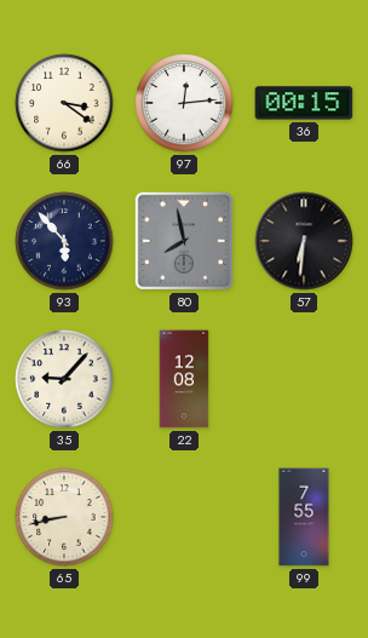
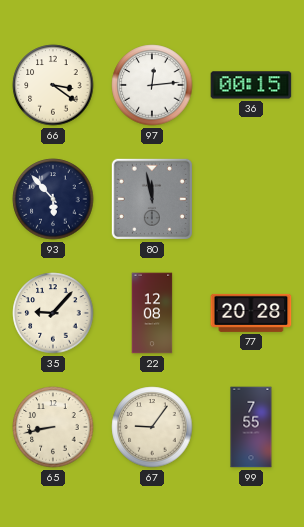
80: 7:58 -> 11:58
57: 6:31 -> none
77: none -> 20:28
67: none -> 9:06
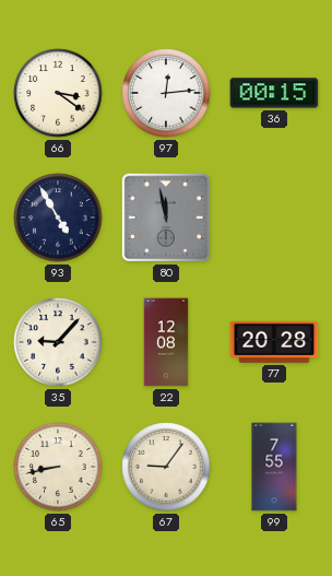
93: 5:53 -> 4:55
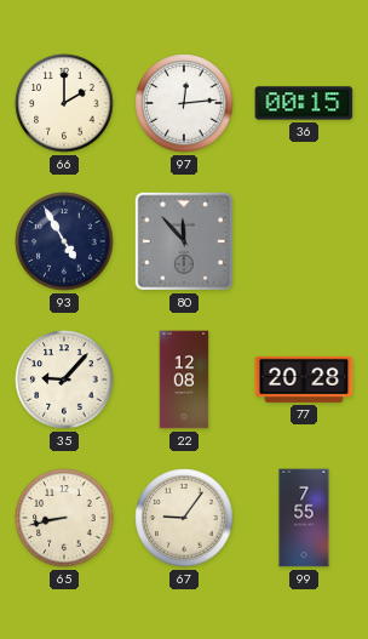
66: 3:21 -> 2:00
80: 11:58 -> 11:53
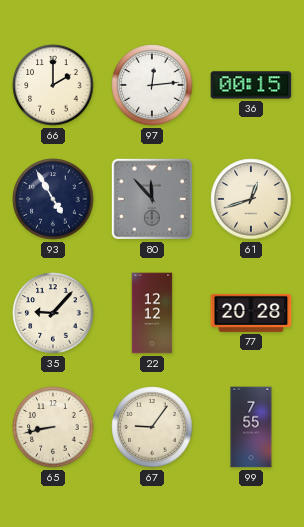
61: none -> 12:42
22: 12:08 -> 12:12
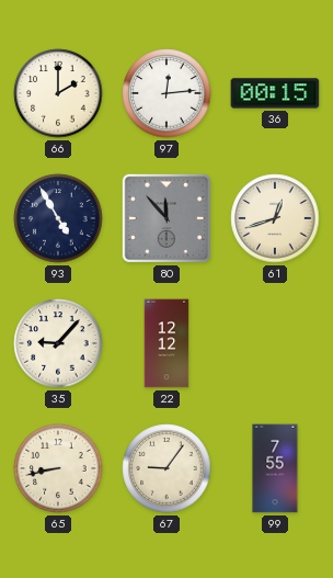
77: 20:28 -> none
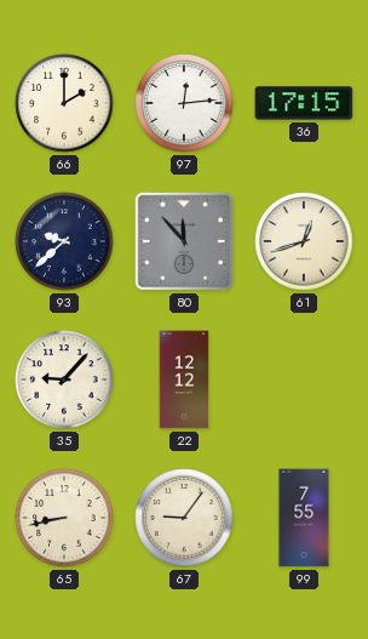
36: 00:15 -> 17:15
93: 4:55 -> 9:38
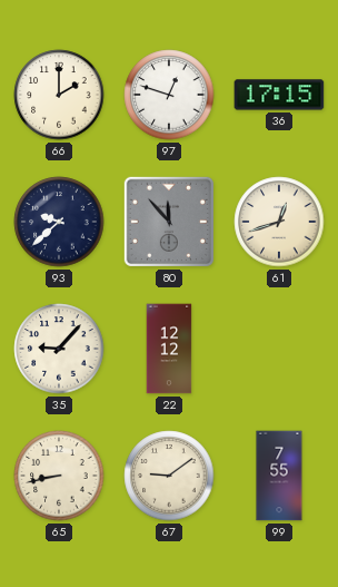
97: 12:14 -> 12:48
67: 9:06 -> 9:09
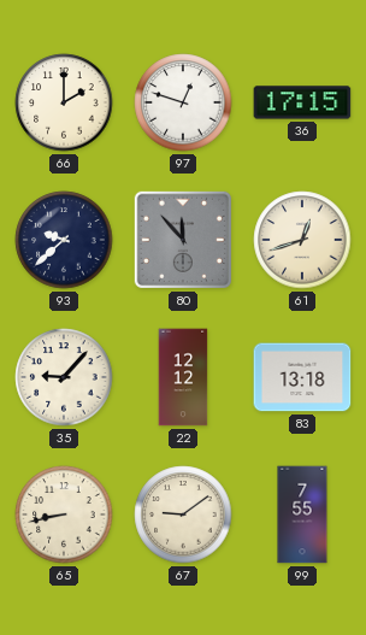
83: none -> 13:18
